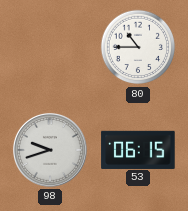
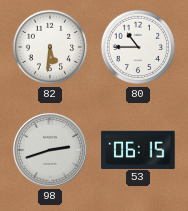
82: none -> 5:31
98: 9:42 -> 2:42
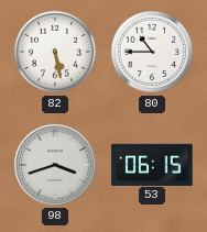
82: 5:31 -> 5:28
98: 2:42 -> 3:42
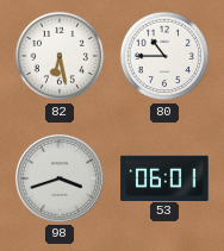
82: 5:28 -> 6:28
53: 06:15 -> 06:01
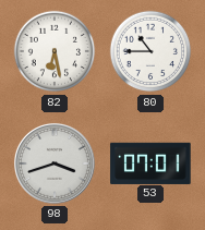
53: 06:01 -> 07:01
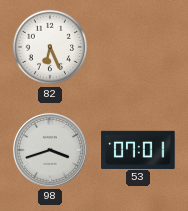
82: 6:28 -> 6:26
80: 10:45 -> none
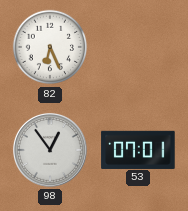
98: 3:42 -> 12:54
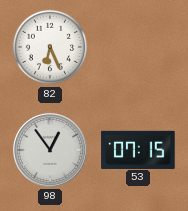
53: 07:01 -> 07:15
